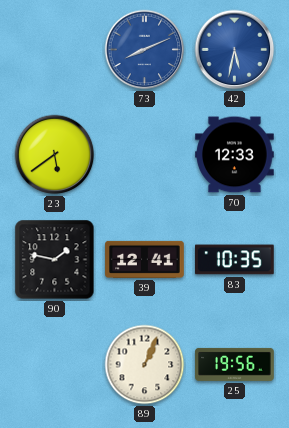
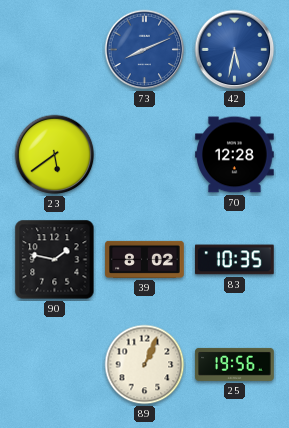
70: 12:33 -> 12:28
39: 12:41 -> 8:02
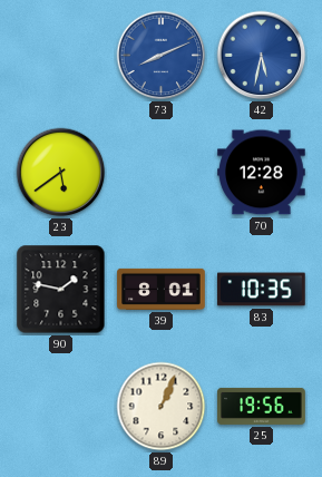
39: 8:02 -> 8:01
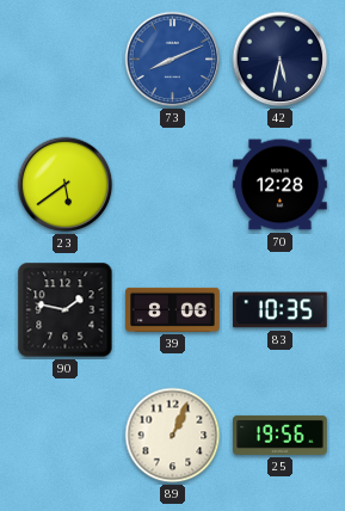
42 dial: blue -> navy
39: 8:01 -> 8:06
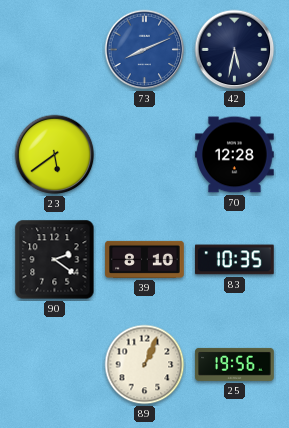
90: 1:47 -> 2:21
39: 8:06 -> 8:10
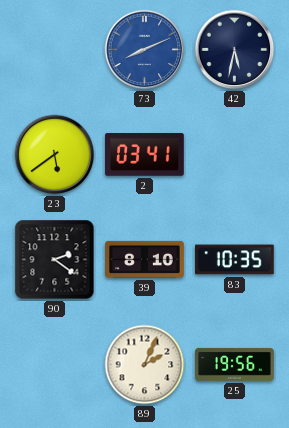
2: none -> 03:41
70: 12:28 -> none
89: 1:04 -> 2:04
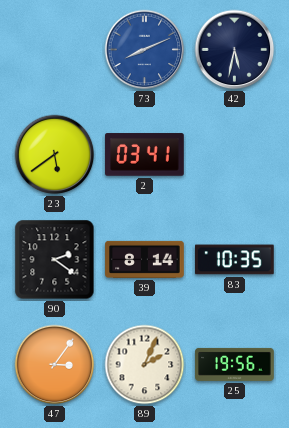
39: 8:10 -> 8:14
47: none -> 3:06
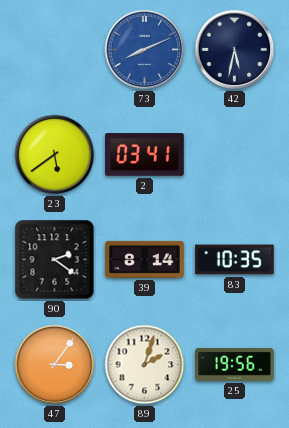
89: 2:04 -> 2:03
